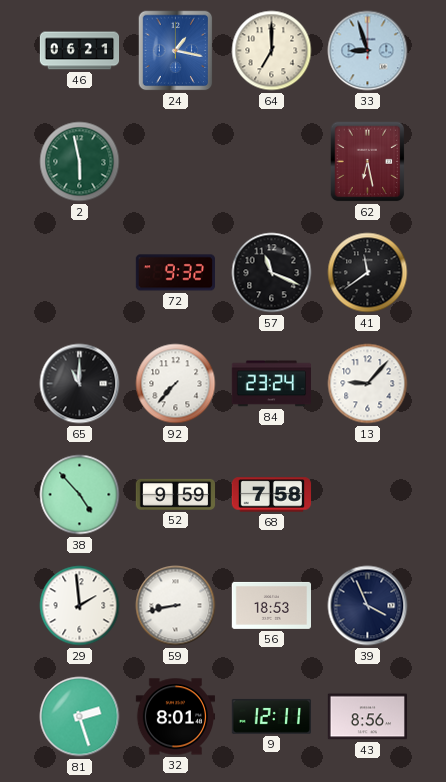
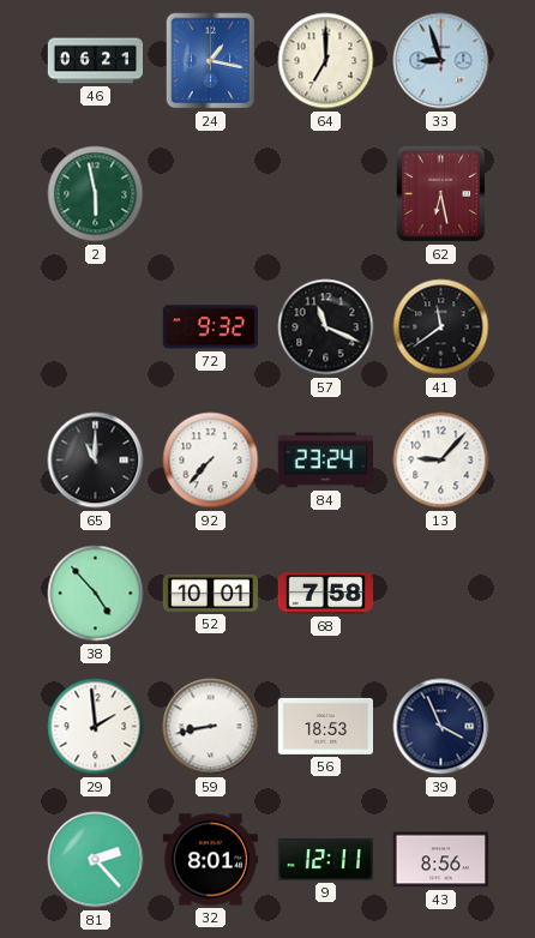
52: 9:59 -> 10:01
81: 2:27 -> 2:23
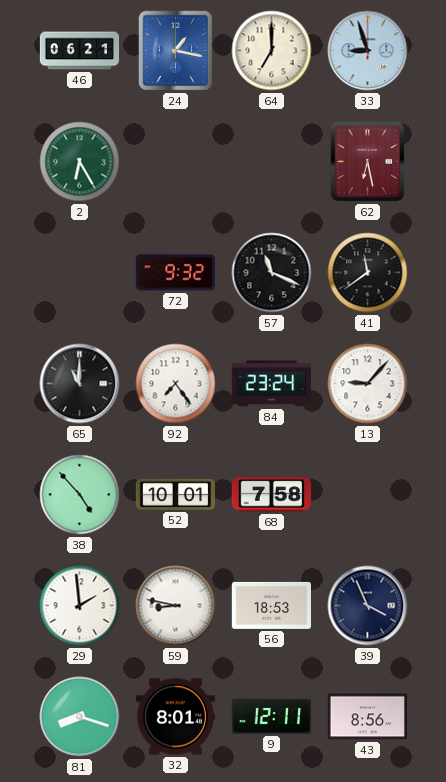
2: 5:58 -> 6:25
92: 7:37 -> 7:24
59: 8:43 -> 8:47
81: 2:23 -> 8:18
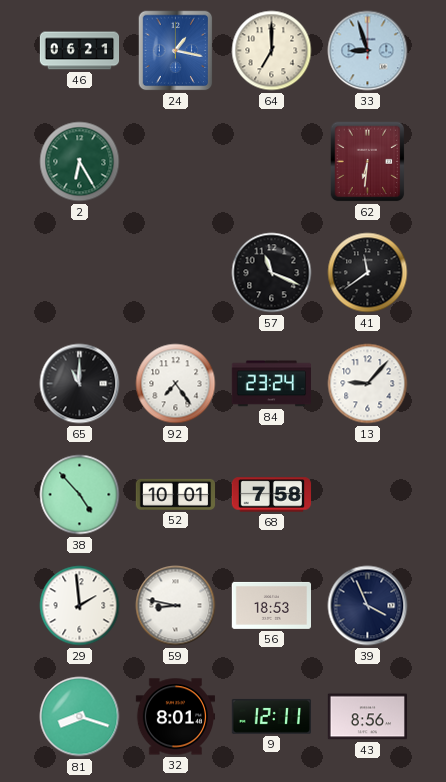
62: 6:28 -> 6:31
72: 9:32 -> none
